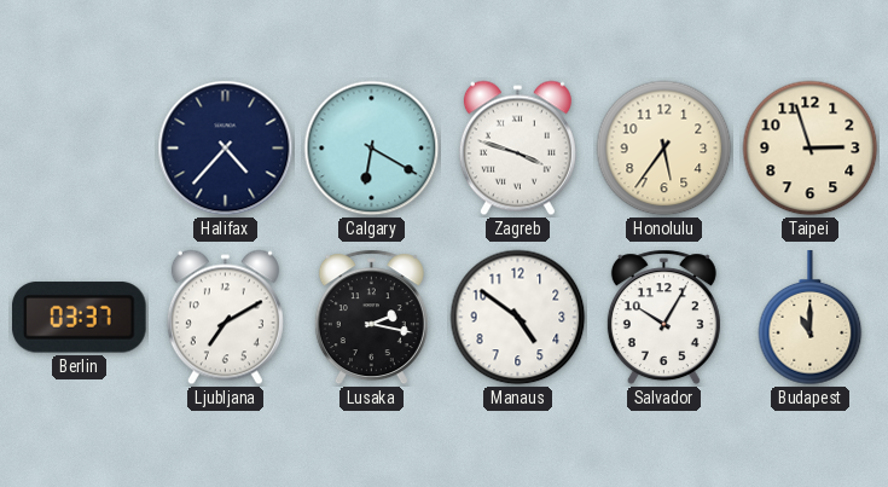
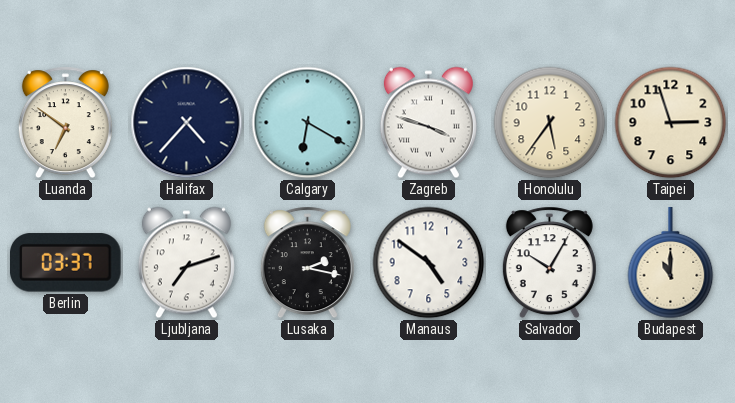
Luanda: none -> 6:51
Ljubljana: 7:10 -> 7:12
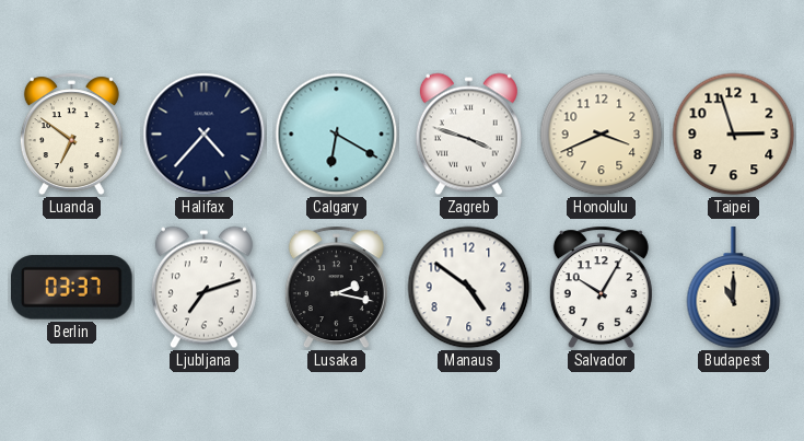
Honolulu: 5:36 -> 3:41
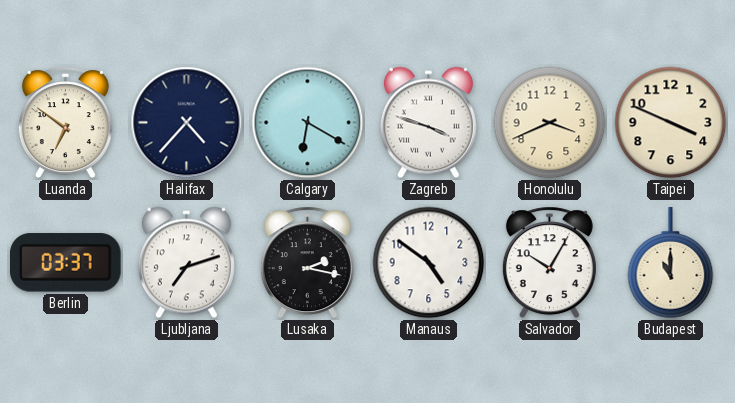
Taipei: 2:57 -> 3:49
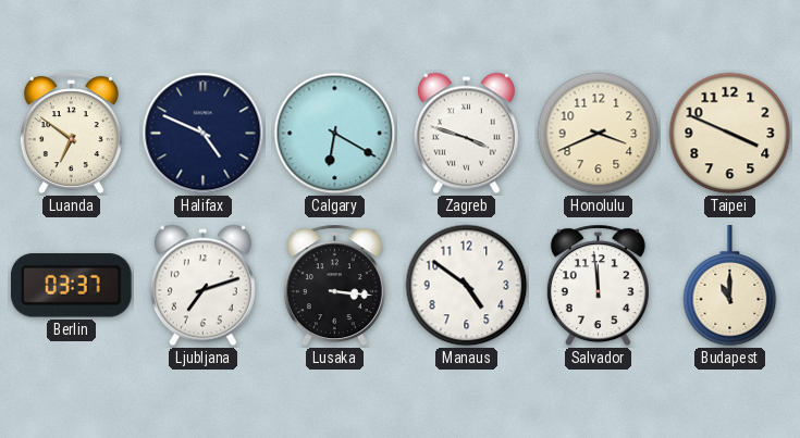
Halifax: 4:37 -> 4:49
Lusaka: 2:17 -> 3:16
Salvador: 10:05 -> 11:59
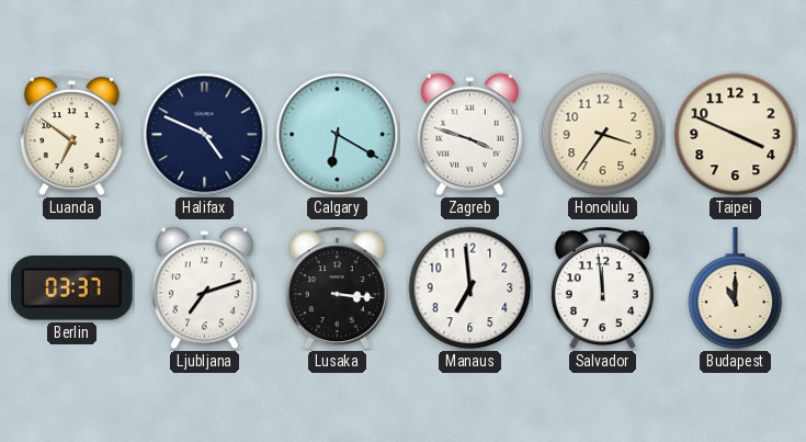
Honolulu: 3:41 -> 3:36
Manaus: 4:51 -> 6:59
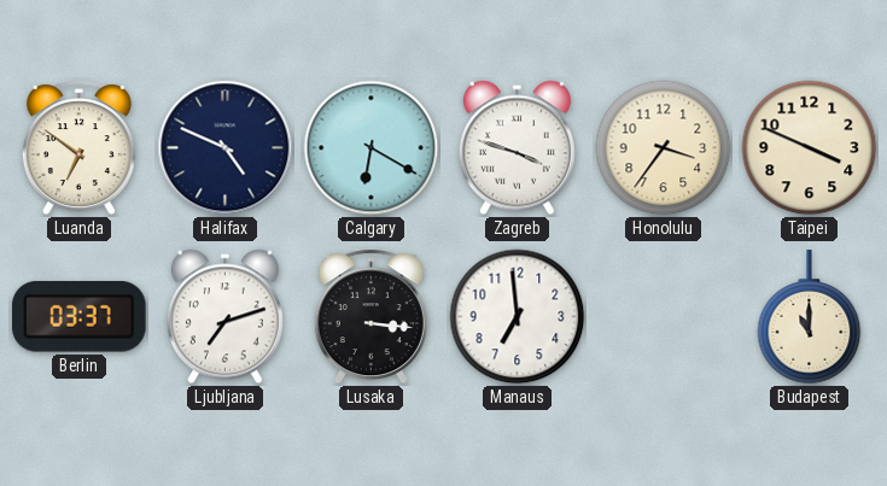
Salvador: 11:59 -> none
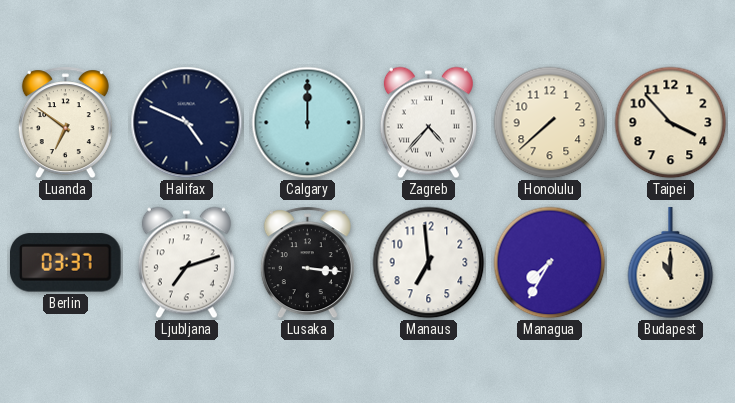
Calgary: 6:20 -> 12:00
Zagreb: 3:48 -> 4:37
Honolulu: 3:36 -> 7:38
Taipei: 3:49 -> 3:53
Managua: none -> 7:35
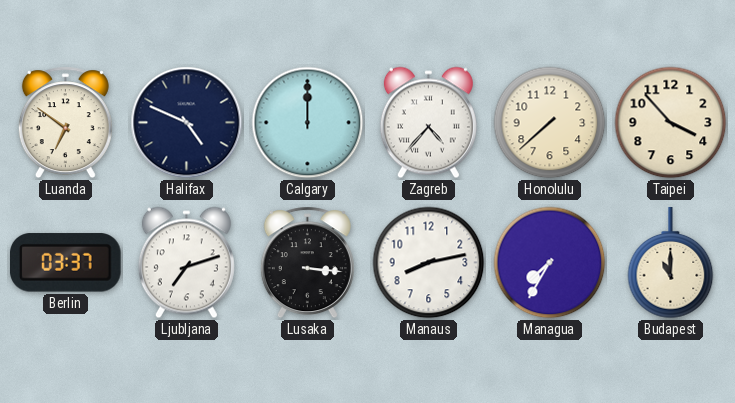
Manaus: 6:59 -> 8:13
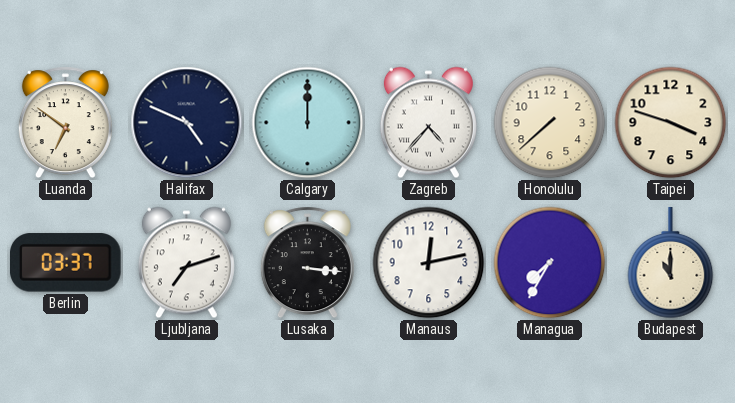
Taipei: 3:53 -> 3:48
Manaus: 8:13 -> 12:13
